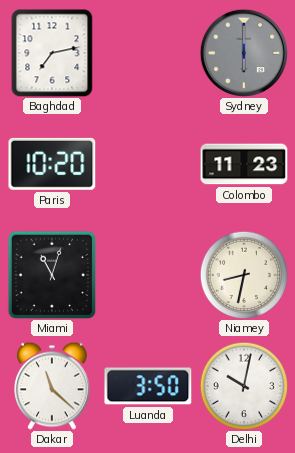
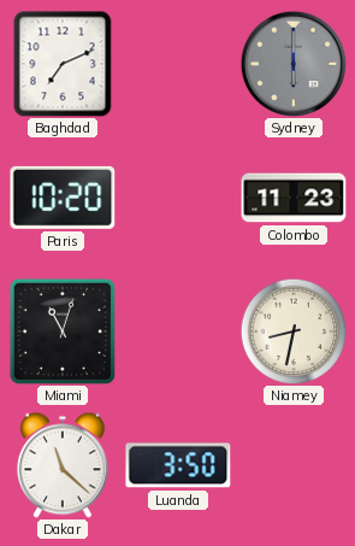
Baghdad: 7:13 -> 7:11
Delhi: 10:02 -> none
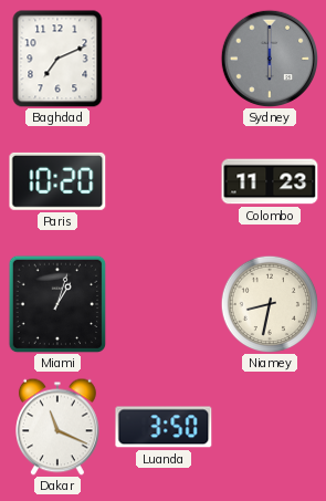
Miami: 11:03 -> 1:03
Dakar: 11:22 -> 11:19
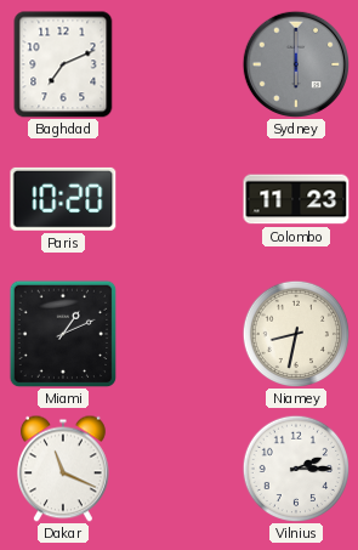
Miami: 1:03 -> 1:11
Luanda: 3:50 -> none
Vilnius: none -> 2:15
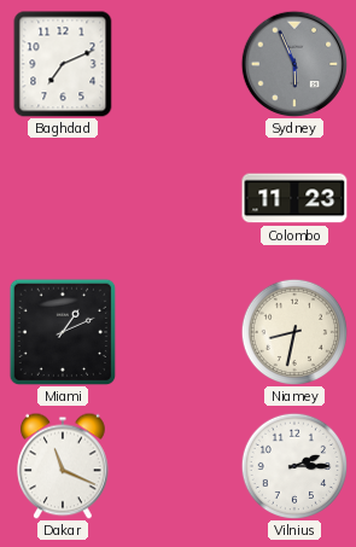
Sydney: 6:00 -> 5:56
Paris: 10:20 -> none
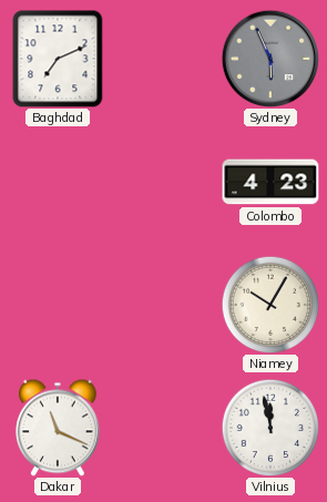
Colombo: 11:23 -> 4:23
Miami: 1:11 -> none
Niamey: 8:32 -> 10:05
Vilnius: 2:15 -> 11:58
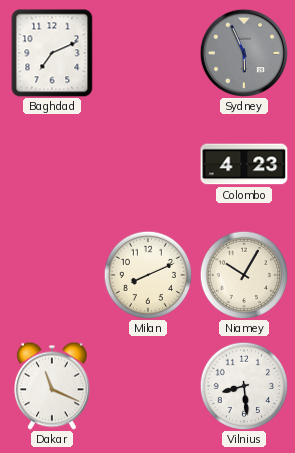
Milan: none -> 8:11
Vilnius: 11:58 -> 8:29
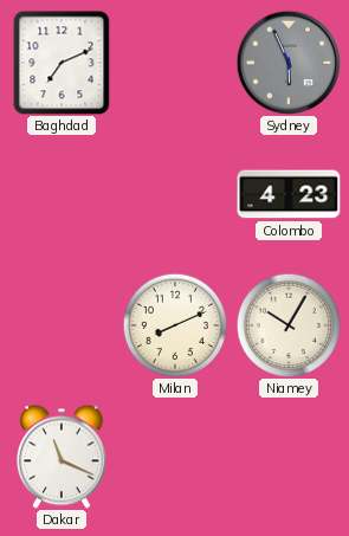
Vilnius: 8:29 -> none
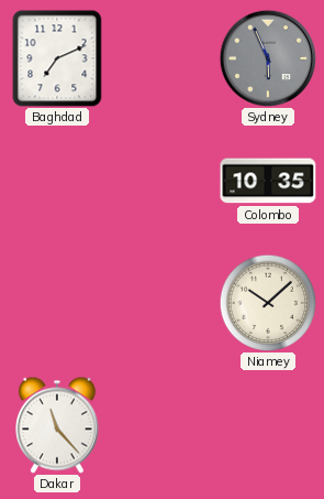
Colombo: 4:23 -> 10:35
Milan: 8:11 -> none
Niamey: 10:05 -> 10:08
Dakar: 11:19 -> 11:23
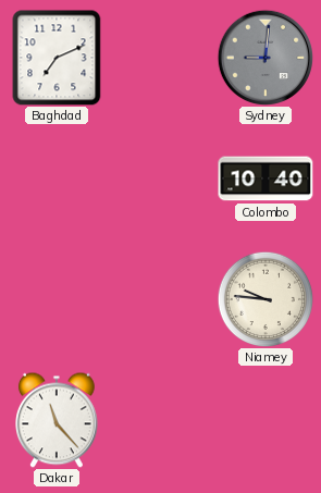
Sydney: 5:56 -> 9:01
Colombo: 10:35 -> 10:40
Niamey: 10:08 -> 9:46
